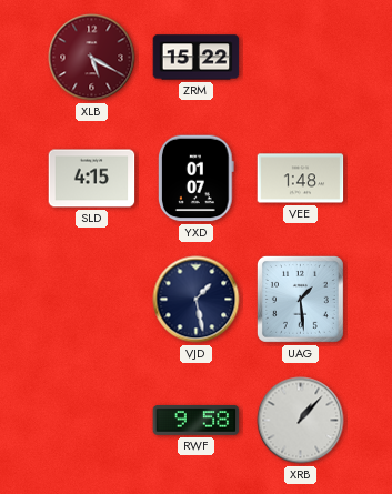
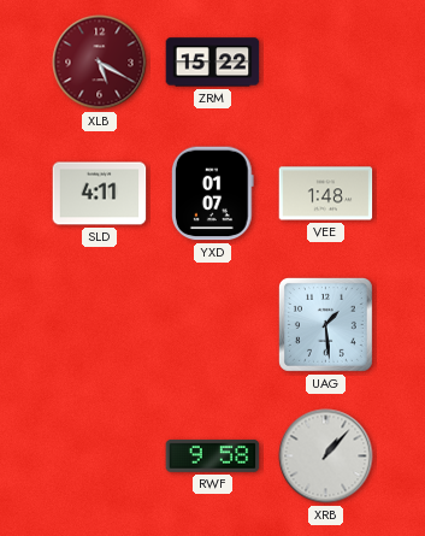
SLD: 4:15 -> 4:11
VJD: 1:28 -> none
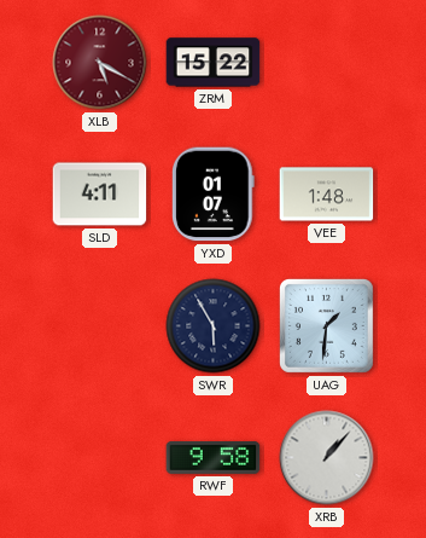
SWR: none -> 5:55
UAG: 1:29 -> 1:31
